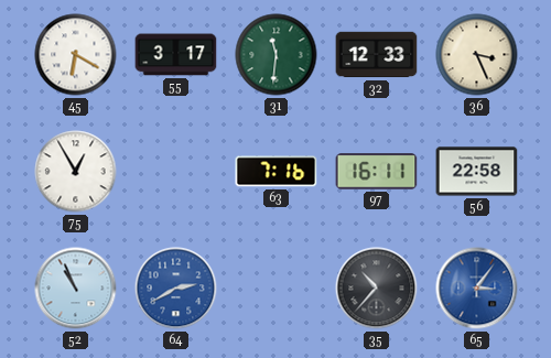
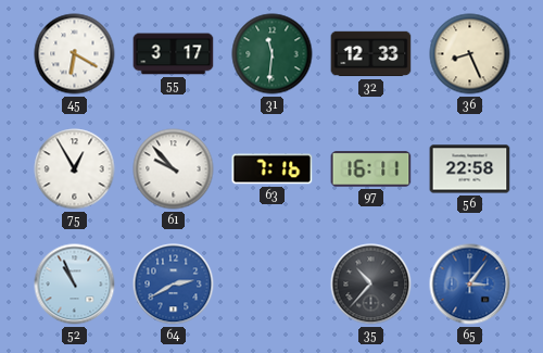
36: 3:26 -> 8:26
61: none -> 9:53
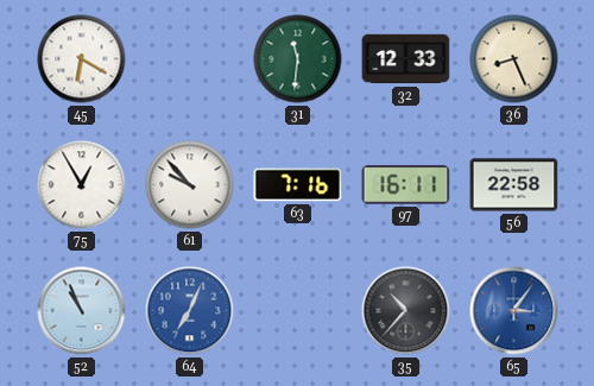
55: 3:17 -> none
64: 2:40 -> 7:04
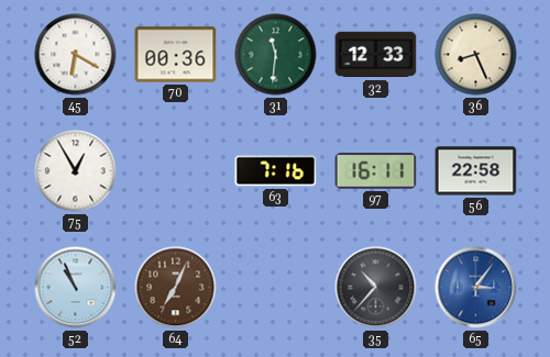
70: none -> 00:36
61: 9:53 -> none
64 dial: blue -> brown
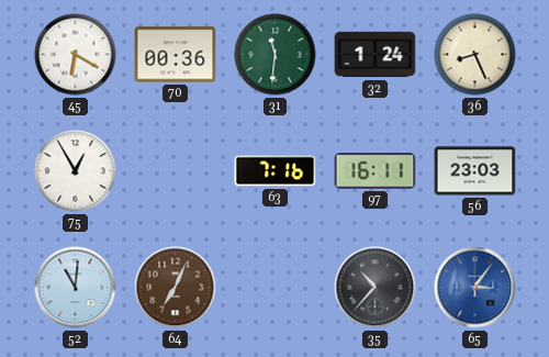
32: 12:33 -> 1:24
56: 22:58 -> 23:03
52: 10:56 -> 11:01
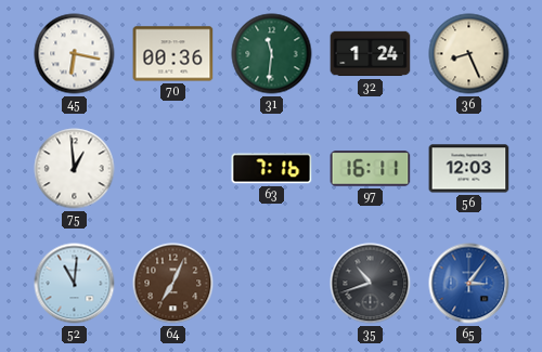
45: 6:20 -> 6:17
75: 12:55 -> 12:59
56: 23:03 -> 12:03
35: 10:37 -> 10:42
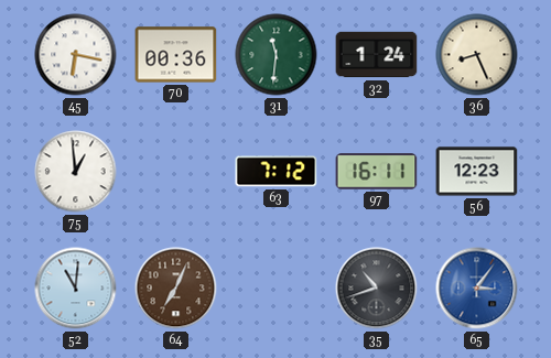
63: 7:16 -> 7:12
56: 12:03 -> 12:23
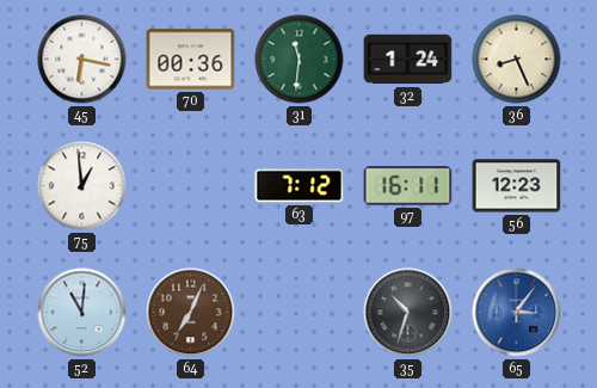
35: 10:42 -> 10:33
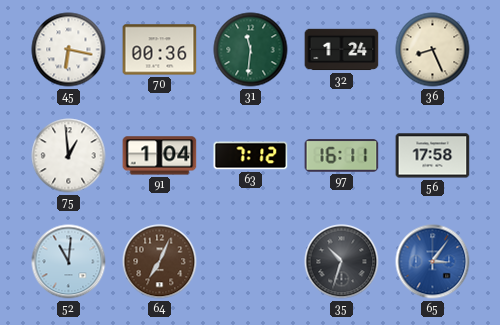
91: none -> 1:04
56: 12:23 -> 17:58
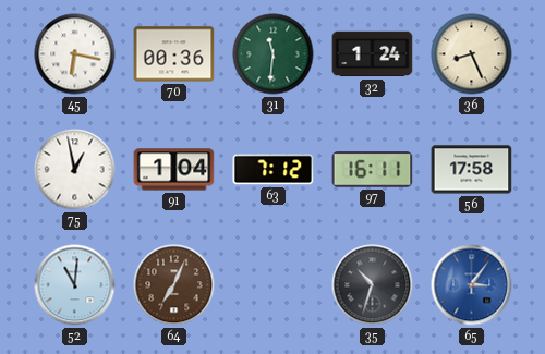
75: 12:59 -> 12:58
